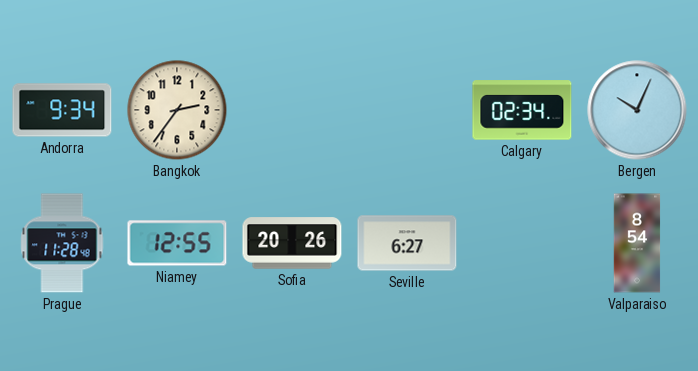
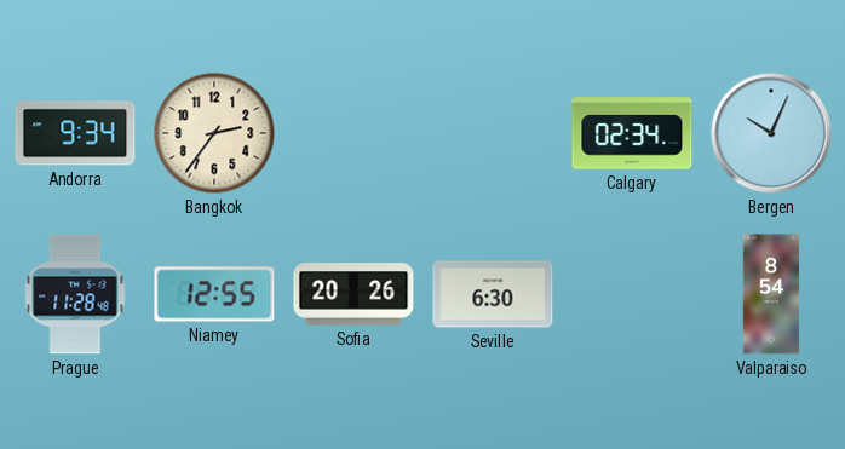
Seville: 6:27 -> 6:30
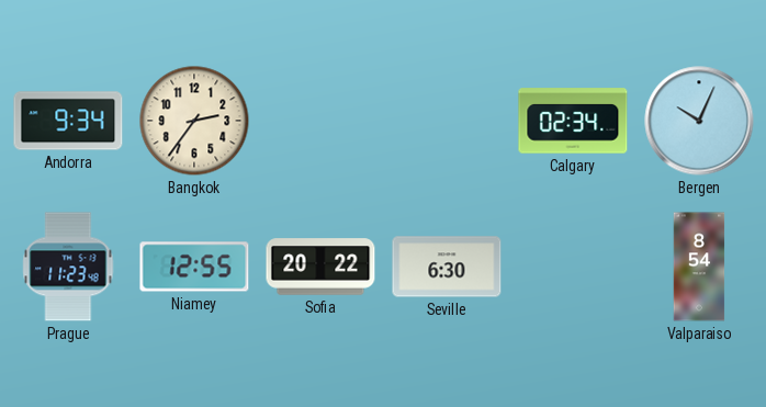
Prague: 11:28 -> 11:23
Sofia: 20:26 -> 20:22
